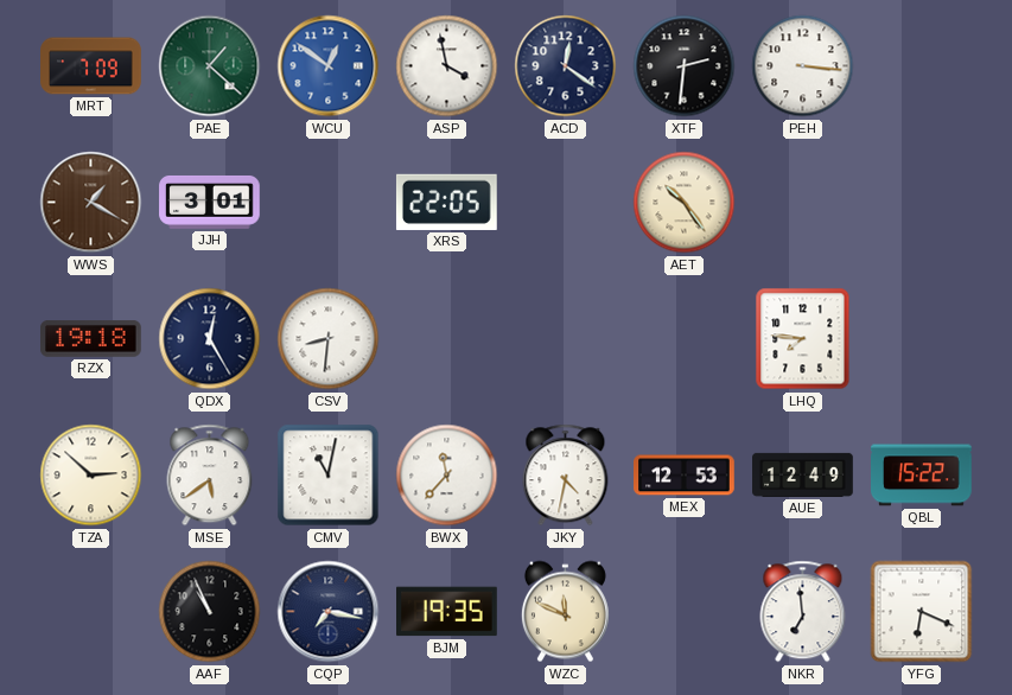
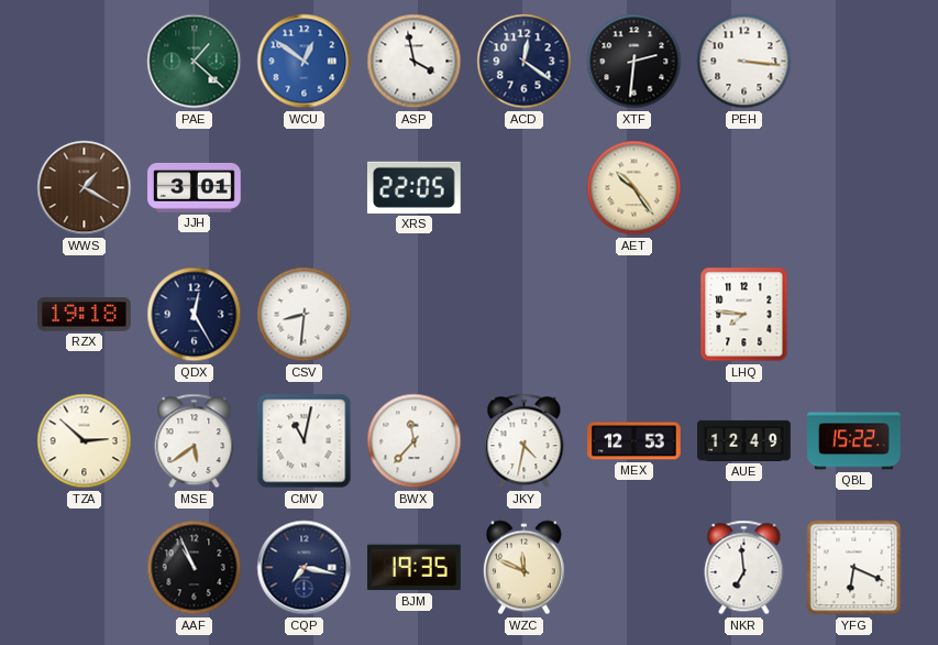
MRT: 7:09 -> none
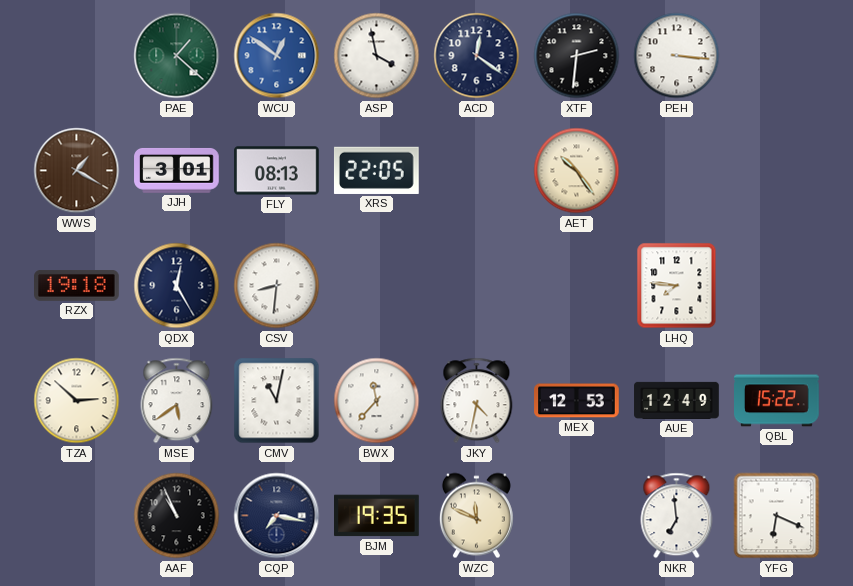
FLY: none -> 08:13
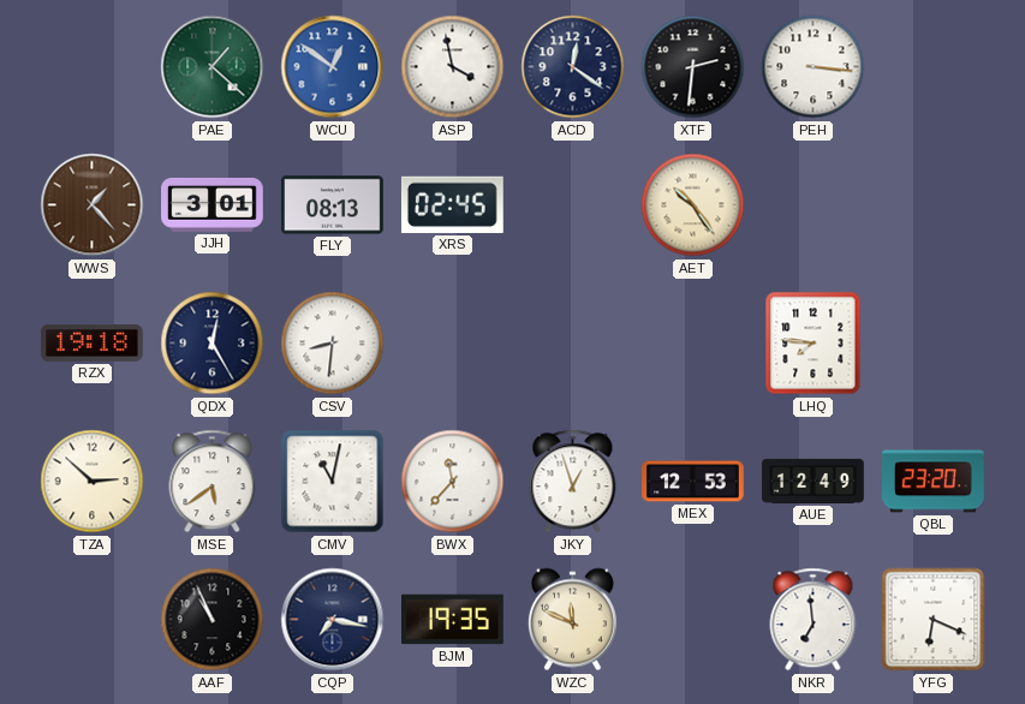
WWS: 1:20 -> 1:23
XRS: 22:05 -> 02:45
JKY: 4:32 -> 12:57
QBL: 15:22 -> 23:20
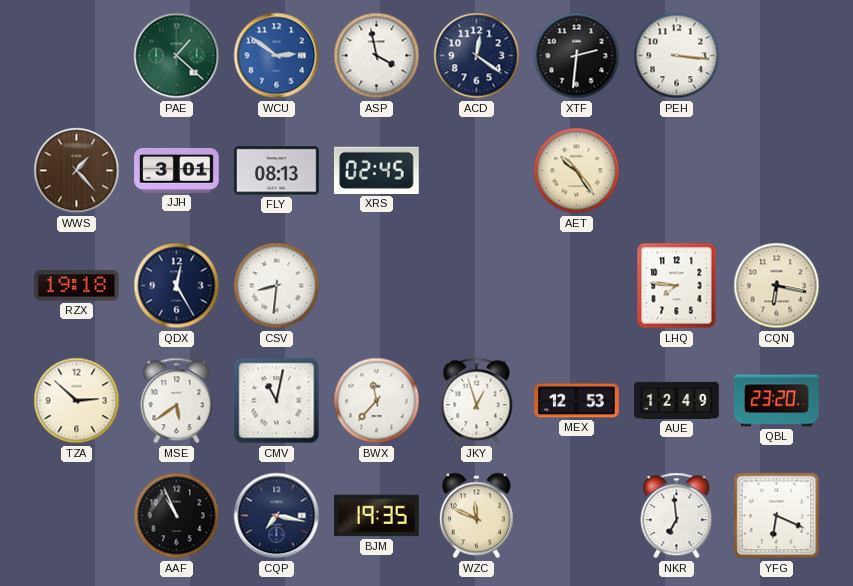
WCU: 12:51 -> 2:51
CQN: none -> 6:17
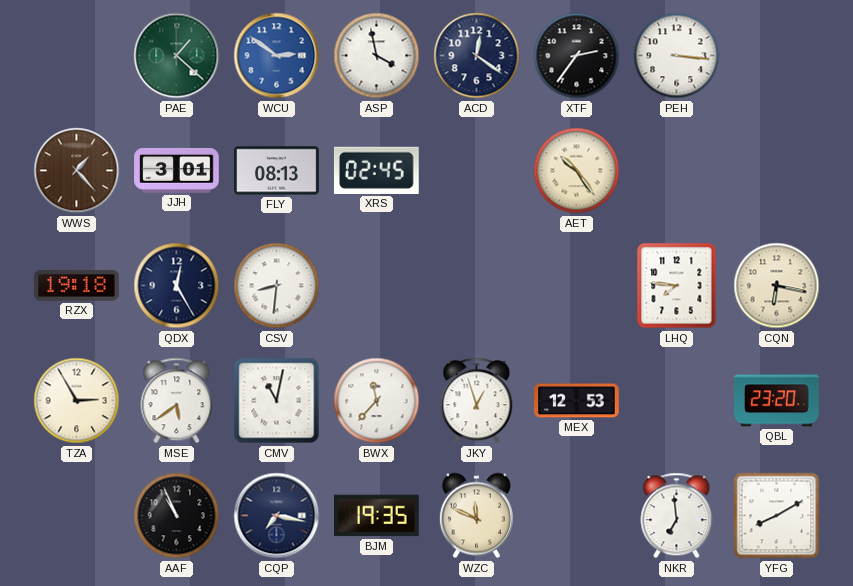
XTF: 2:31 -> 2:36
TZA: 2:52 -> 2:55
AUE: 12:49 -> none
YFG: 6:19 -> 8:10
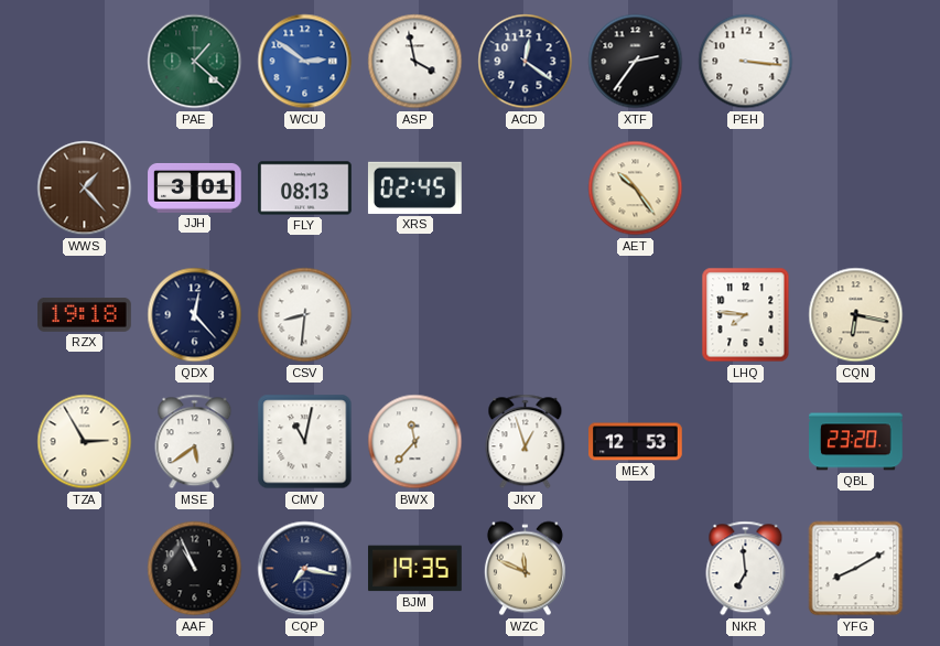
QDX: 12:25 -> 12:23
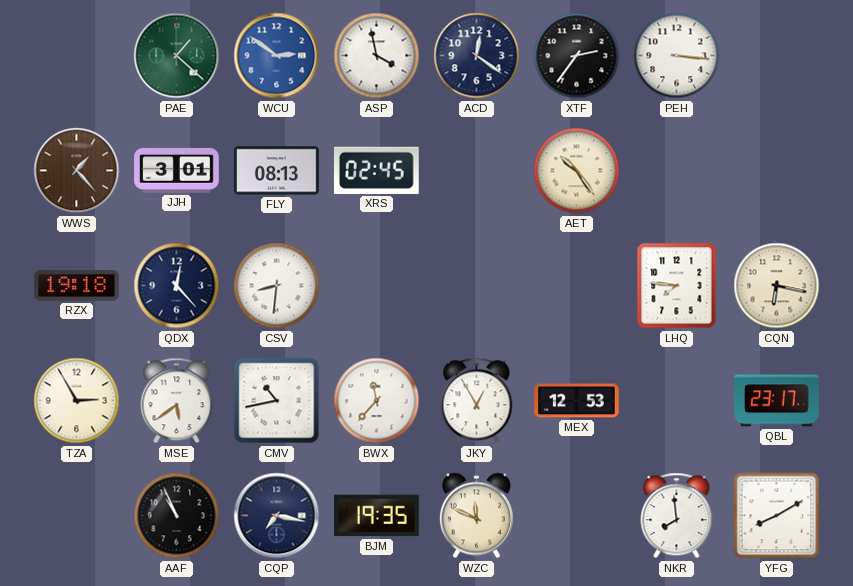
CMV: 11:02 -> 10:43
JKY: 12:57 -> 12:55
QBL: 23:20 -> 23:17
NKR: 6:59 -> 7:59
